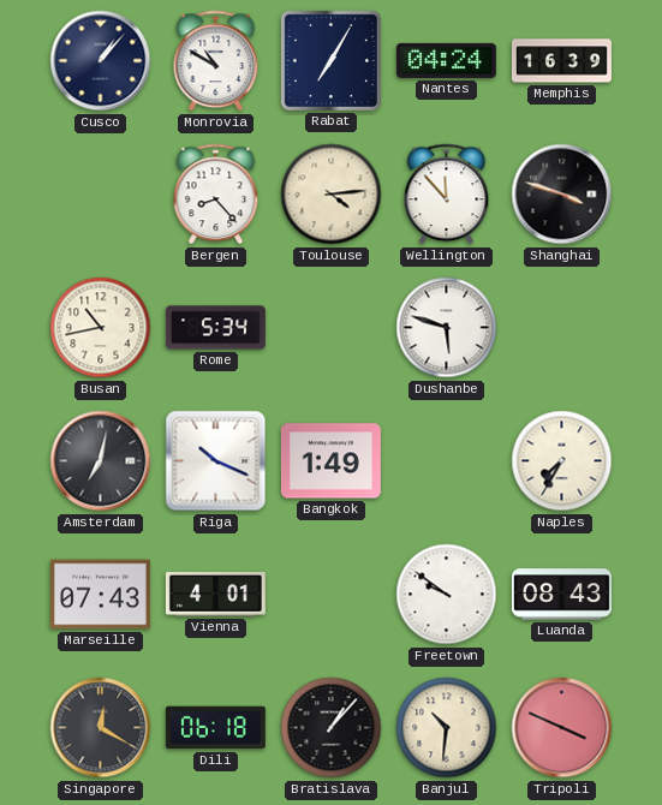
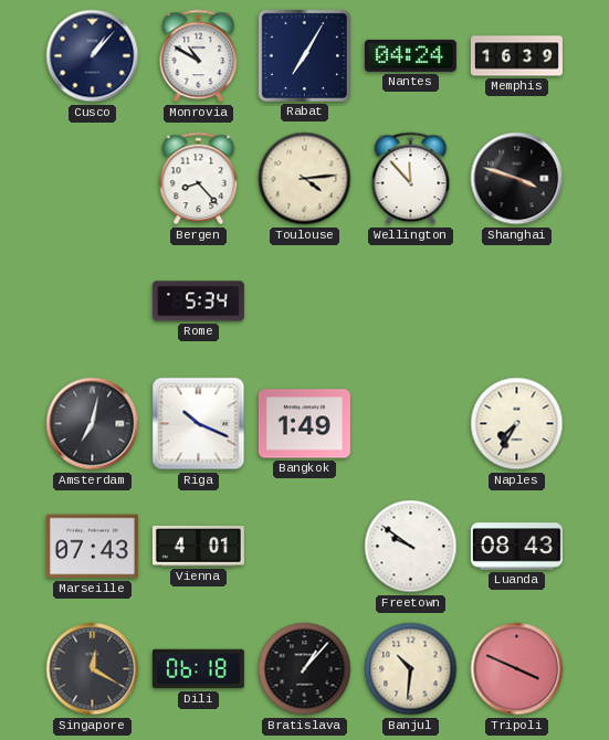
Busan: 10:43 -> none
Dushanbe: 5:48 -> none
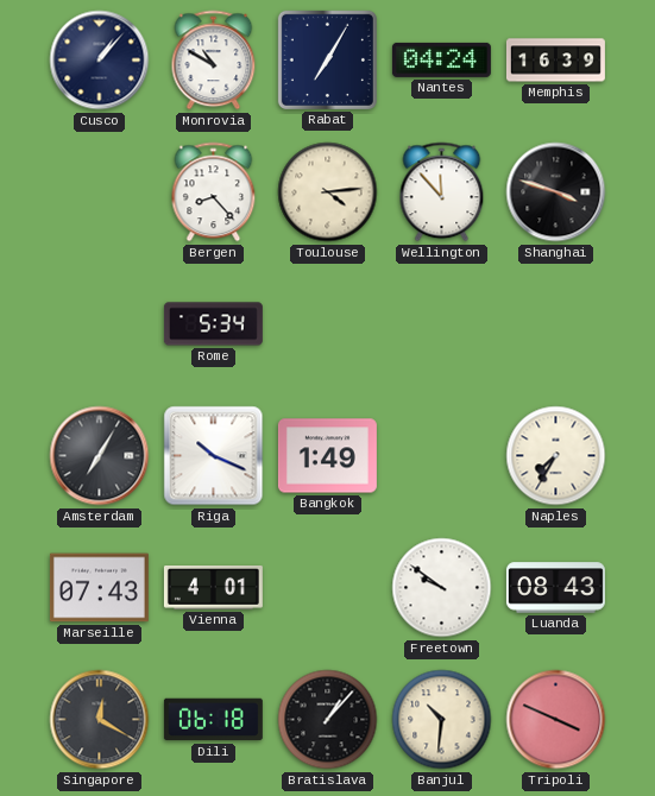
Amsterdam: 7:02 -> 7:05
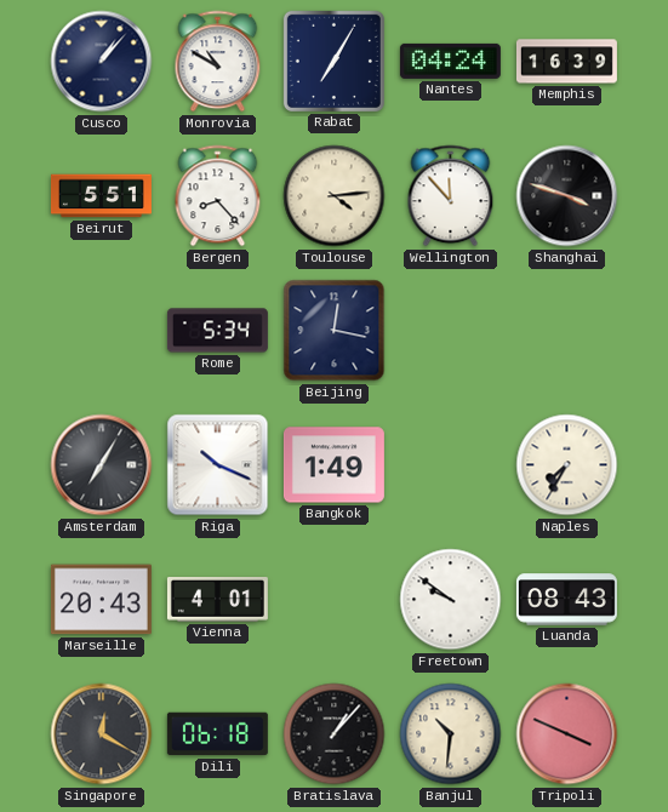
Beirut: none -> 5:51
Beijing: none -> 12:17
Marseille: 07:43 -> 20:43
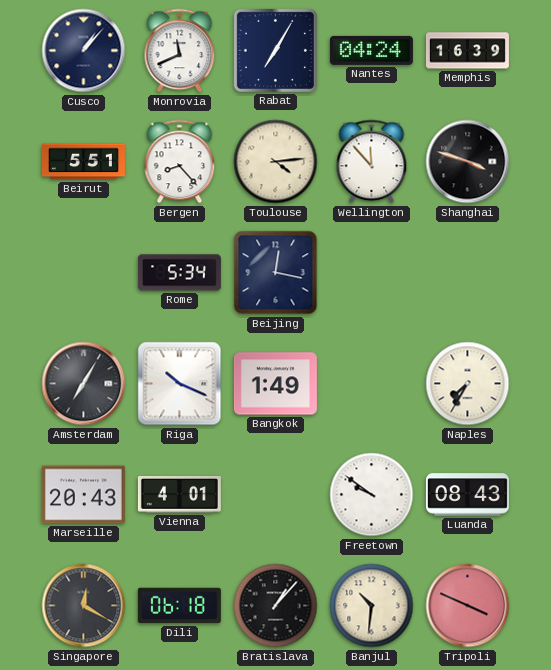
Monrovia: 10:50 -> 11:41
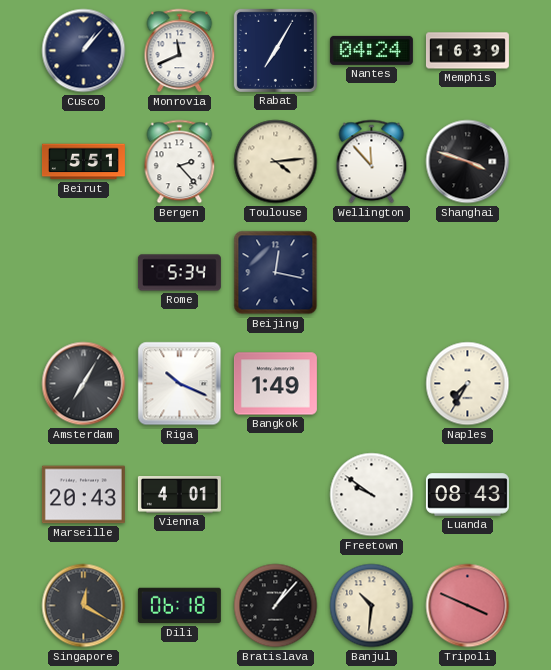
Bergen: 8:23 -> 2:23
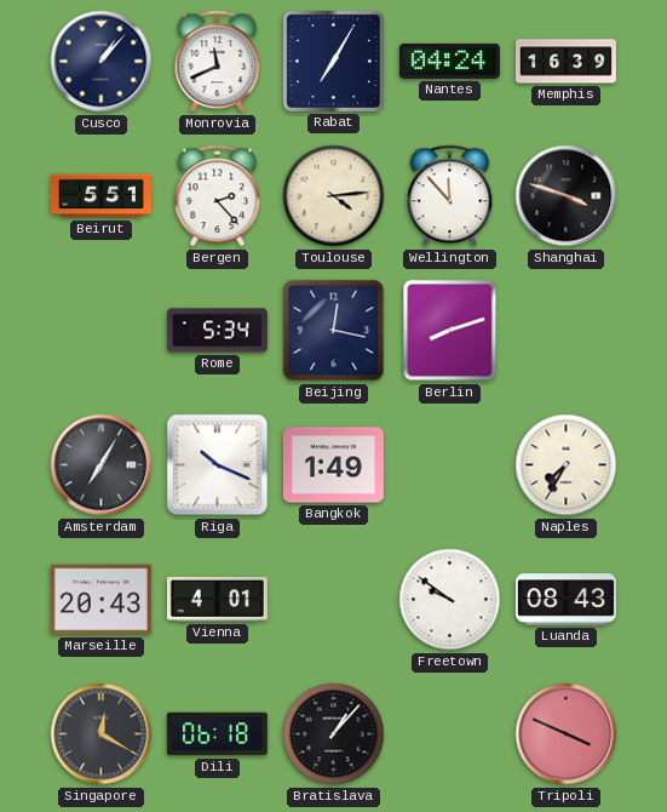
Berlin: none -> 8:12
Banjul: 10:31 -> none
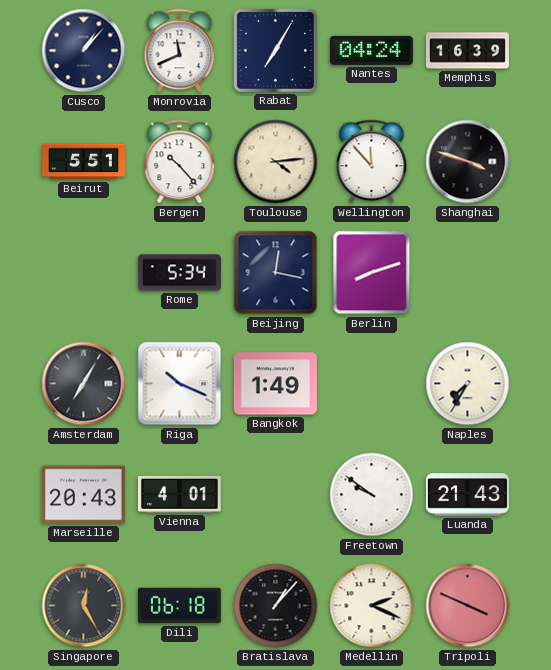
Bergen: 2:23 -> 10:23
Luanda: 08:43 -> 21:43
Singapore: 12:20 -> 12:25
Medellin: none -> 2:19
